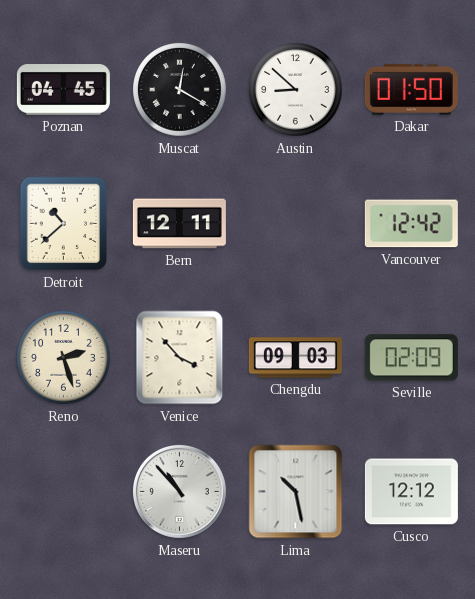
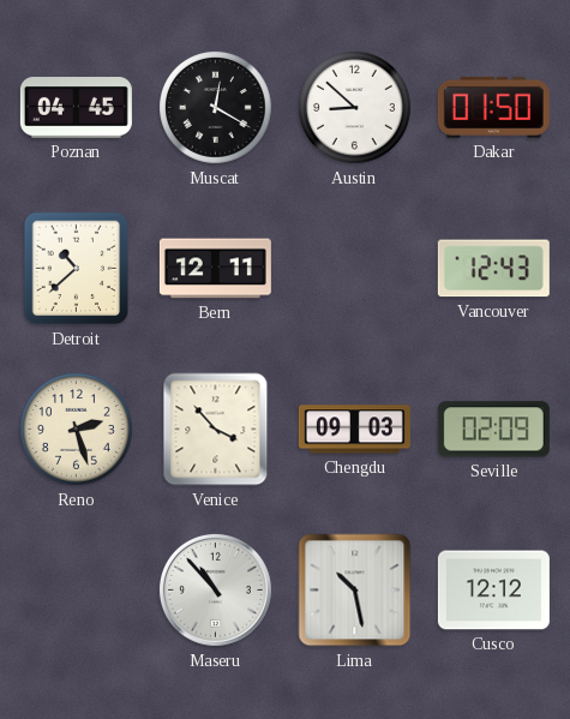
Vancouver: 12:42 -> 12:43
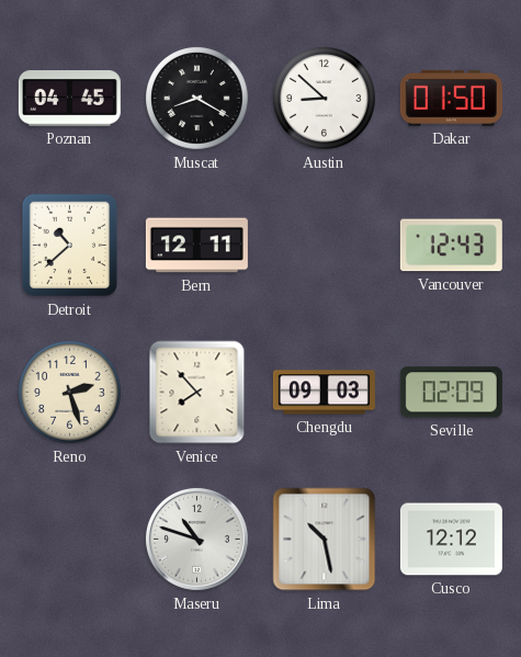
Muscat: 12:20 -> 8:20
Venice: 3:53 -> 7:53
Maseru: 10:53 -> 10:48
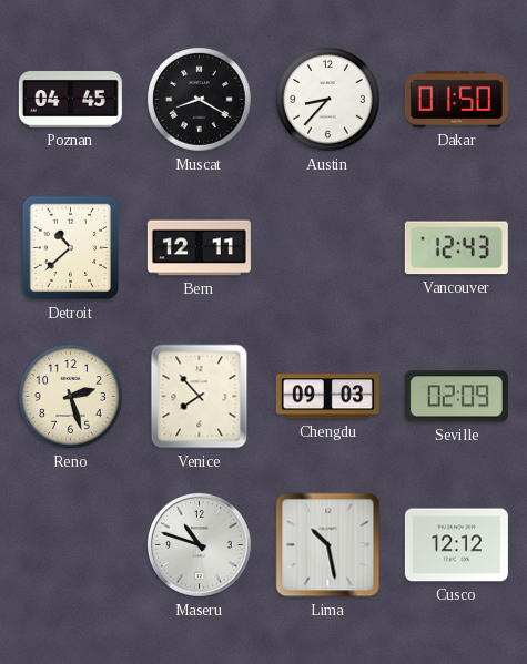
Austin: 8:52 -> 8:37
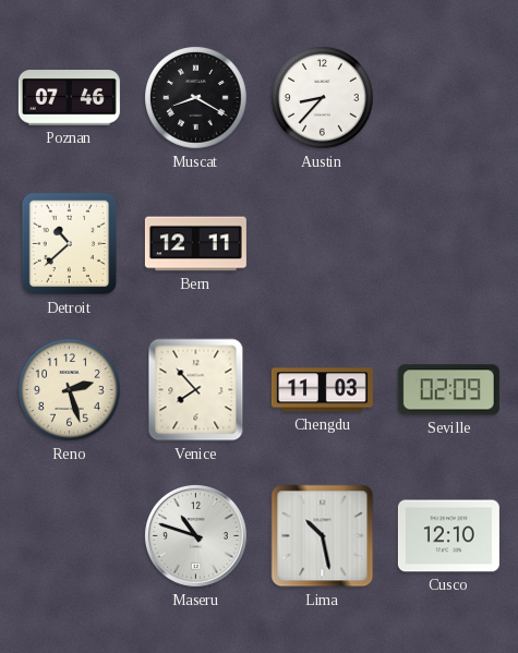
Poznan: 04:45 -> 07:46
Dakar: 01:50 -> none
Vancouver: 12:43 -> none
Chengdu: 09:03 -> 11:03
Cusco: 12:12 -> 12:10
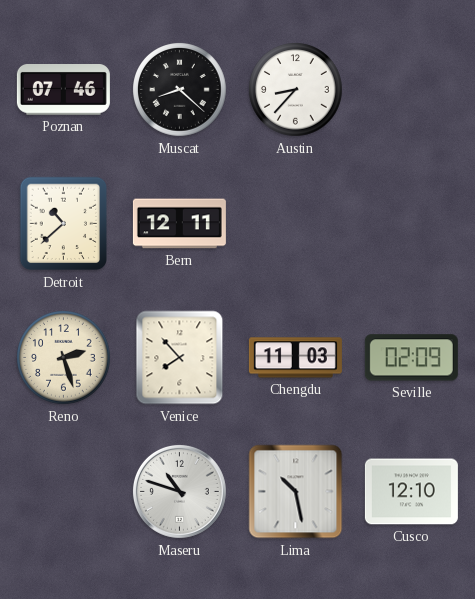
Muscat: 8:20 -> 8:22
